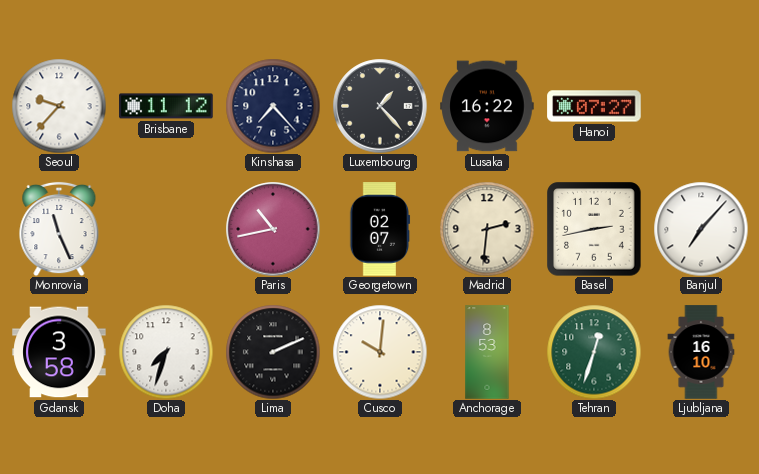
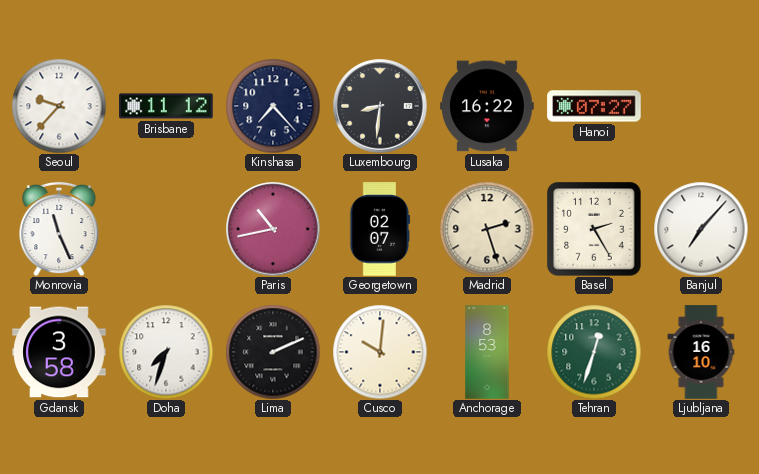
Luxembourg: 1:23 -> 8:31
Madrid: 2:31 -> 2:27
Basel: 2:43 -> 2:25
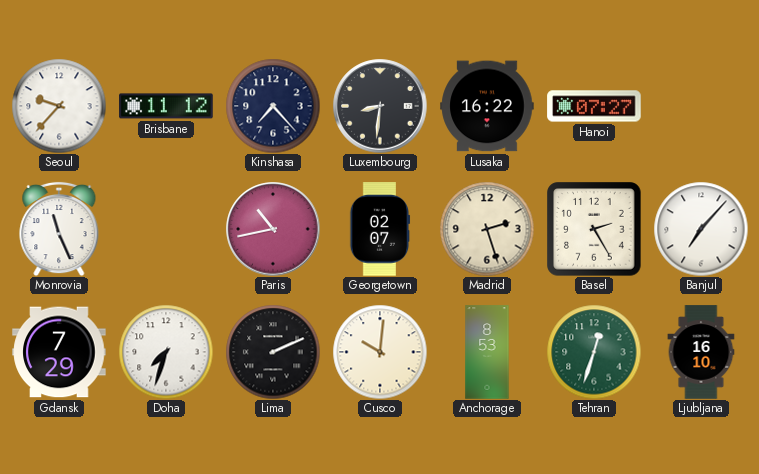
Gdansk: 3:58 -> 7:29
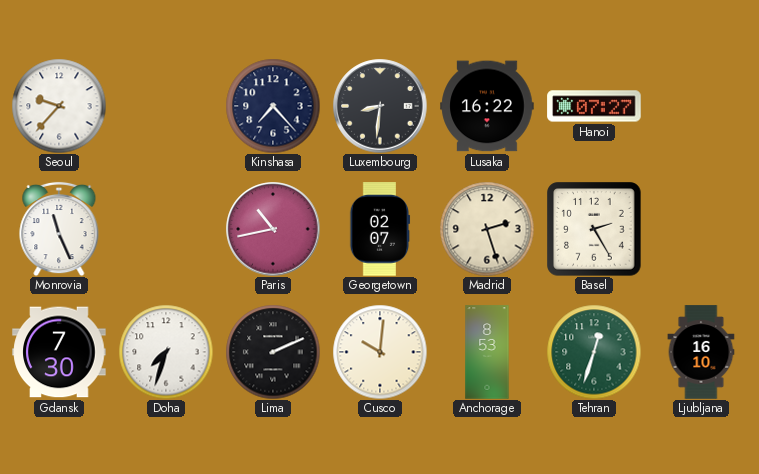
Brisbane: 11:12 -> none
Banjul: 7:07 -> none
Gdansk: 7:29 -> 7:30
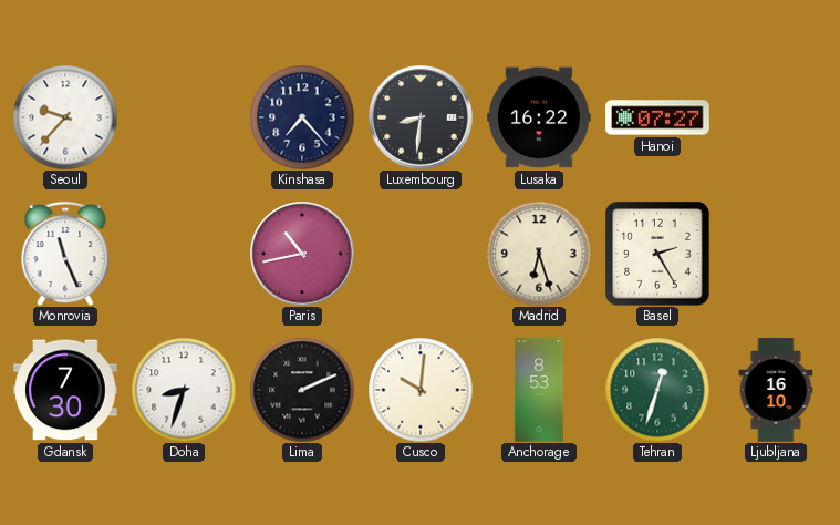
Georgetown: 02:07 -> none
Madrid: 2:27 -> 6:27
Doha: 7:33 -> 8:33
